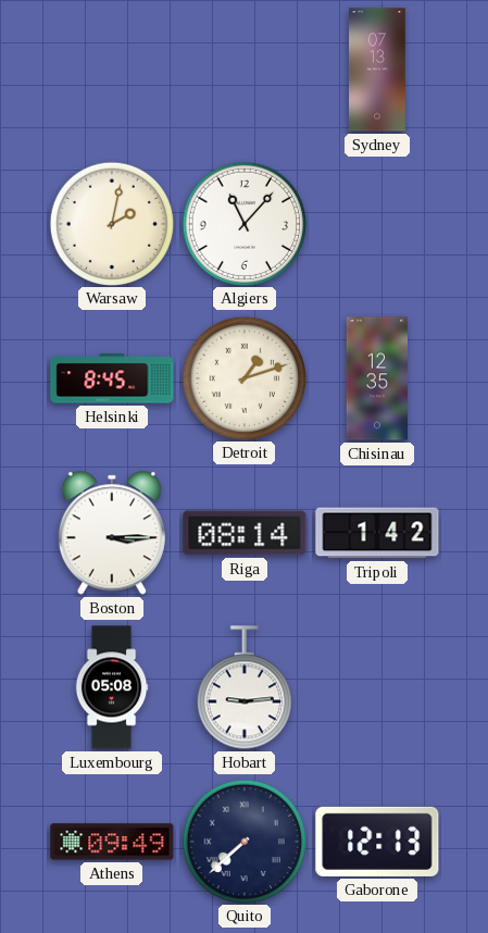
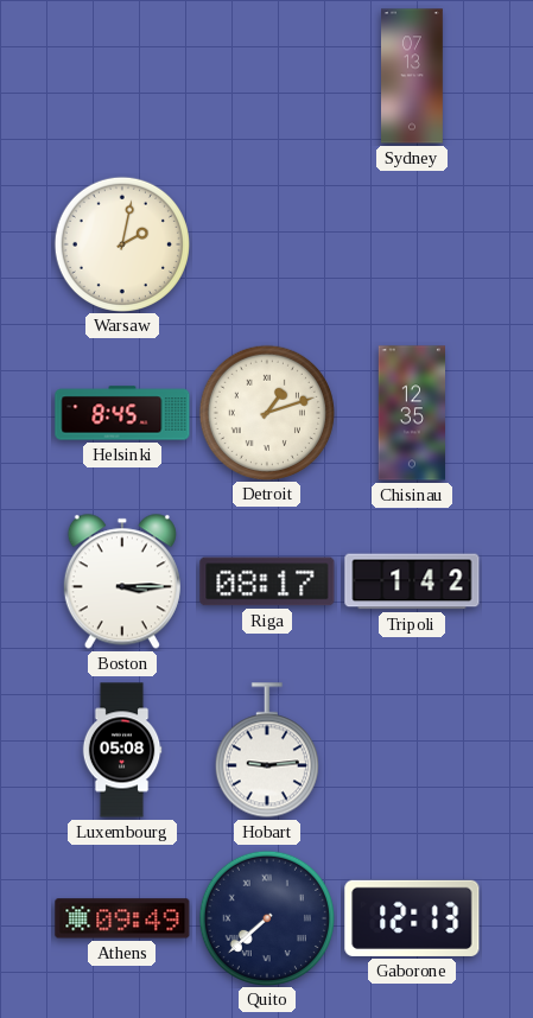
Algiers: 11:07 -> none
Riga: 08:14 -> 08:17
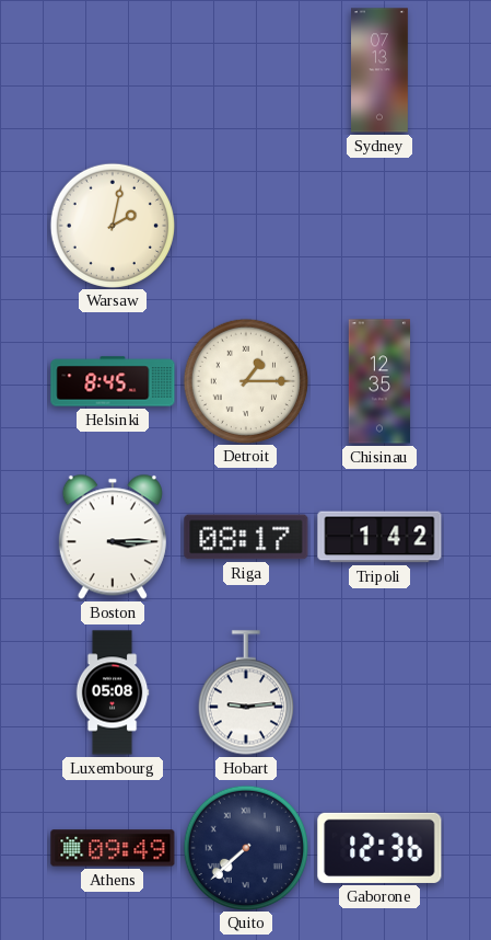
Detroit: 1:12 -> 1:15
Gaborone: 12:13 -> 12:36
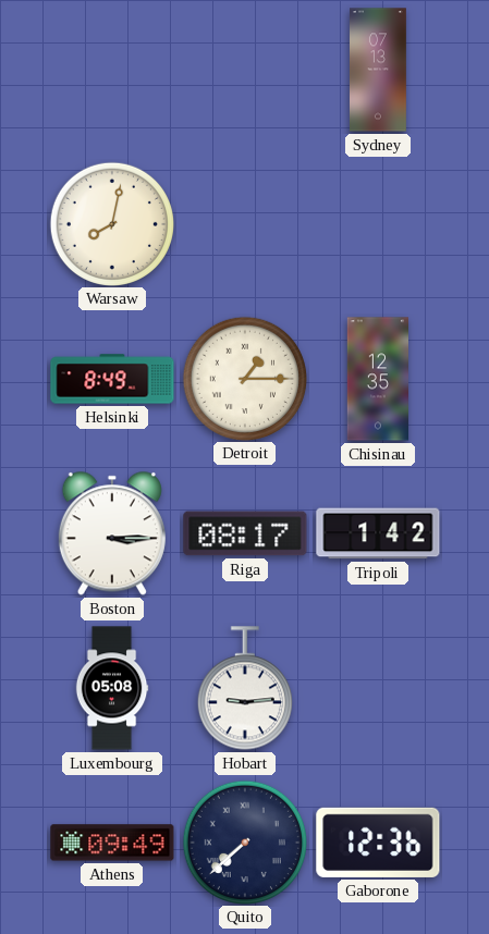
Warsaw: 2:02 -> 8:02
Helsinki: 8:45 -> 8:49
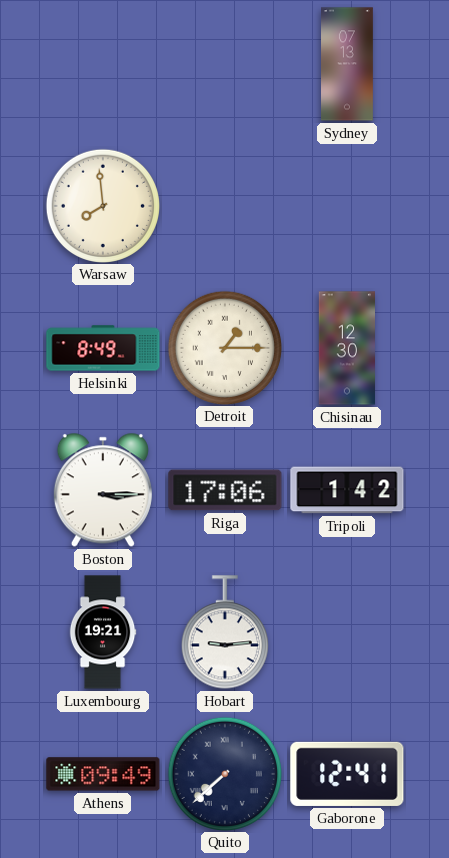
Warsaw: 8:02 -> 7:59
Chisinau: 12:35 -> 12:30
Riga: 08:17 -> 17:06
Luxembourg: 05:08 -> 19:21
Gaborone: 12:36 -> 12:41
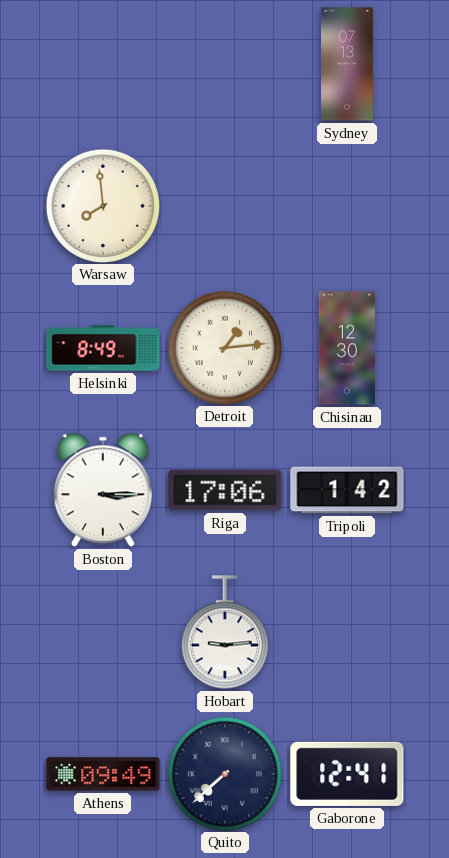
Detroit: 1:15 -> 1:14
Luxembourg: 19:21 -> none
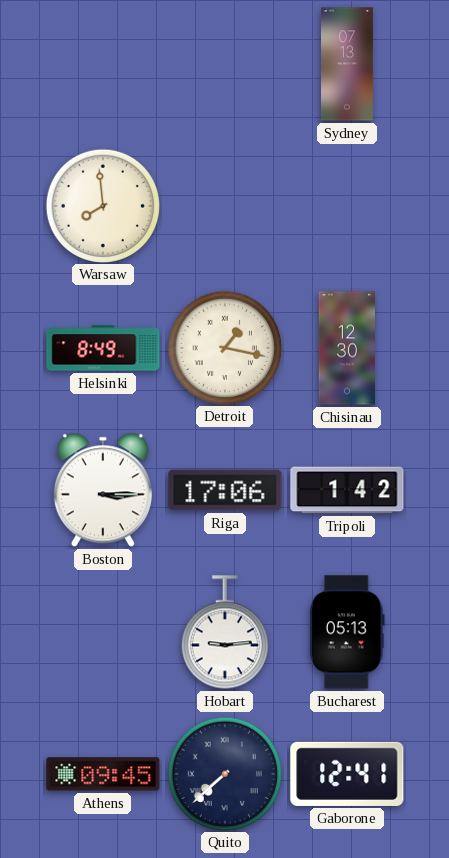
Detroit: 1:14 -> 1:17
Bucharest: none -> 05:13
Athens: 09:49 -> 09:45
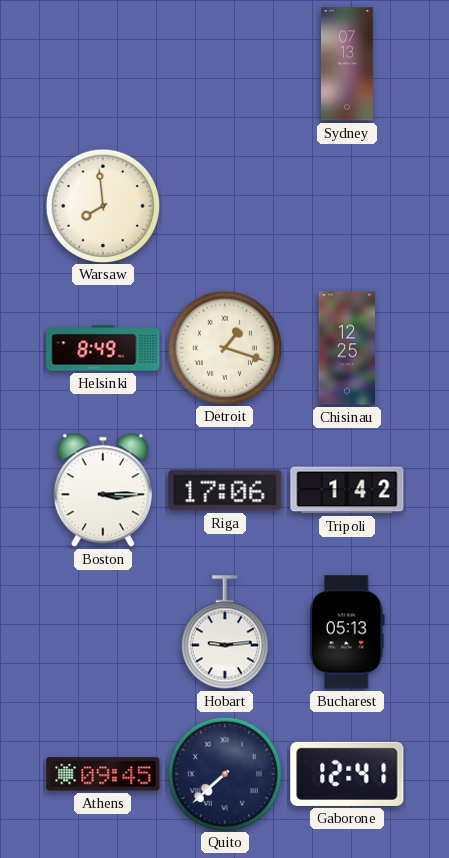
Detroit: 1:17 -> 1:18
Chisinau: 12:30 -> 12:25
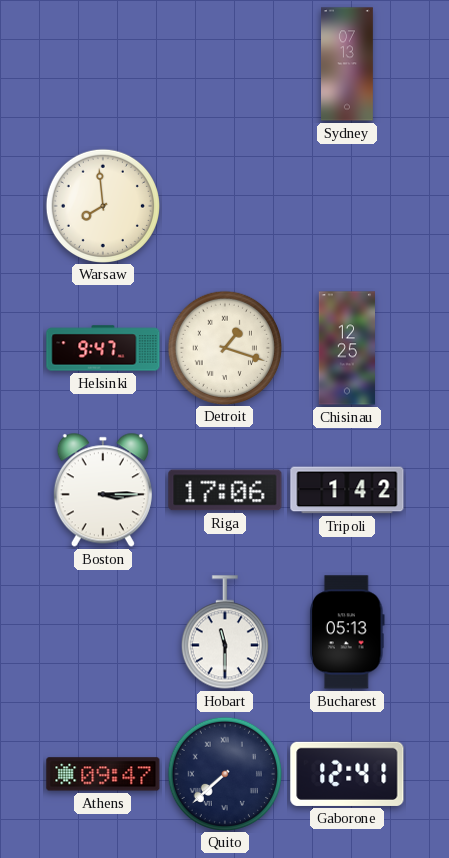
Helsinki: 8:49 -> 9:47
Hobart: 9:14 -> 11:30
Athens: 09:45 -> 09:47
